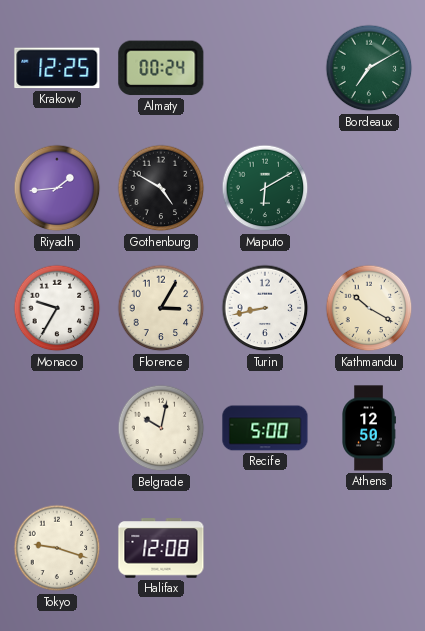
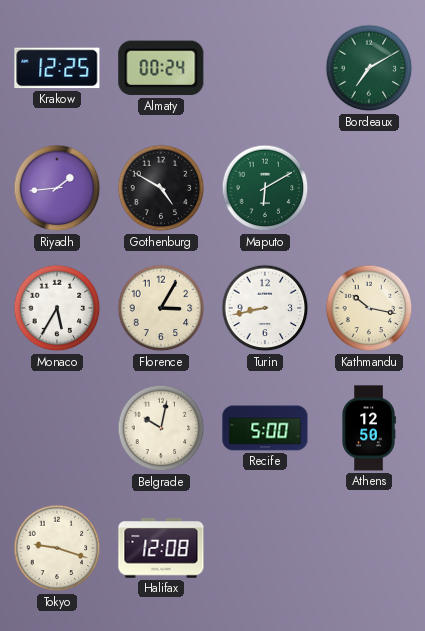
Monaco: 9:35 -> 5:35
Kathmandu: 10:20 -> 10:17
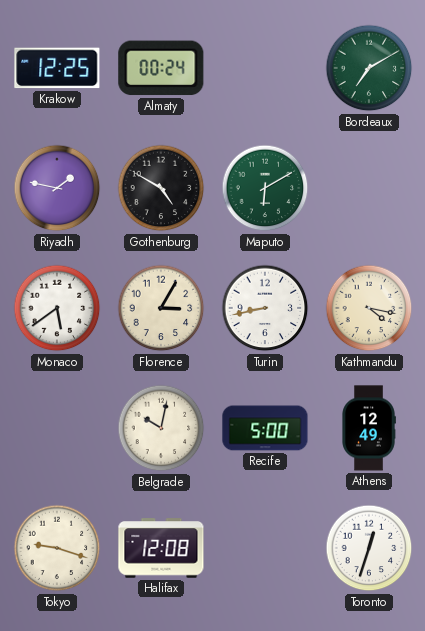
Riyadh: 1:44 -> 1:47
Monaco: 5:35 -> 5:39
Kathmandu: 10:17 -> 4:17
Athens: 12:50 -> 12:49
Toronto: none -> 12:33
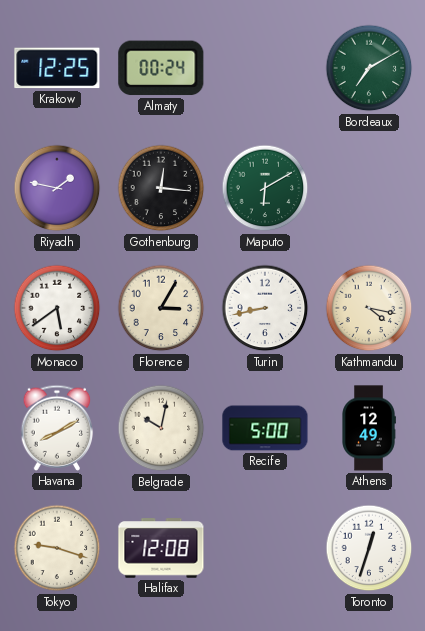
Gothenburg: 4:50 -> 12:16
Havana: none -> 8:10
